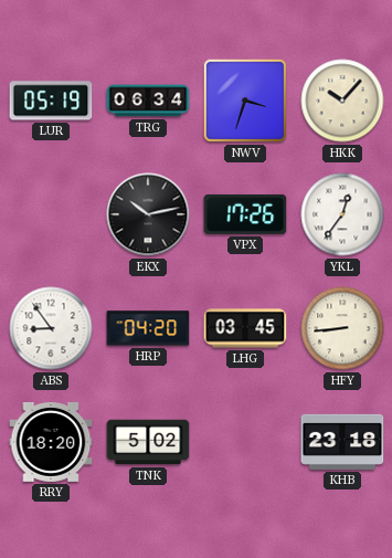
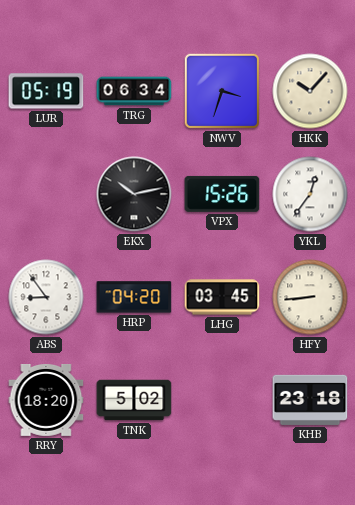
VPX: 17:26 -> 15:26
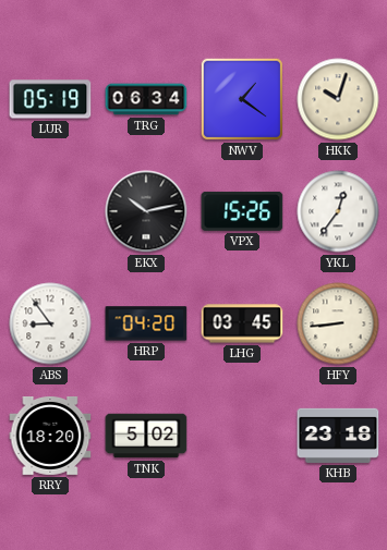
NWV: 3:33 -> 1:21
HKK: 10:07 -> 10:03
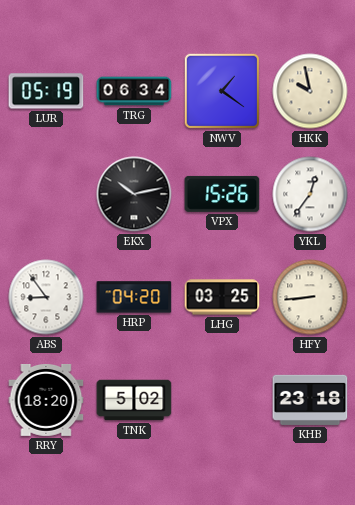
HKK: 10:03 -> 9:58
LHG: 03:45 -> 03:25
